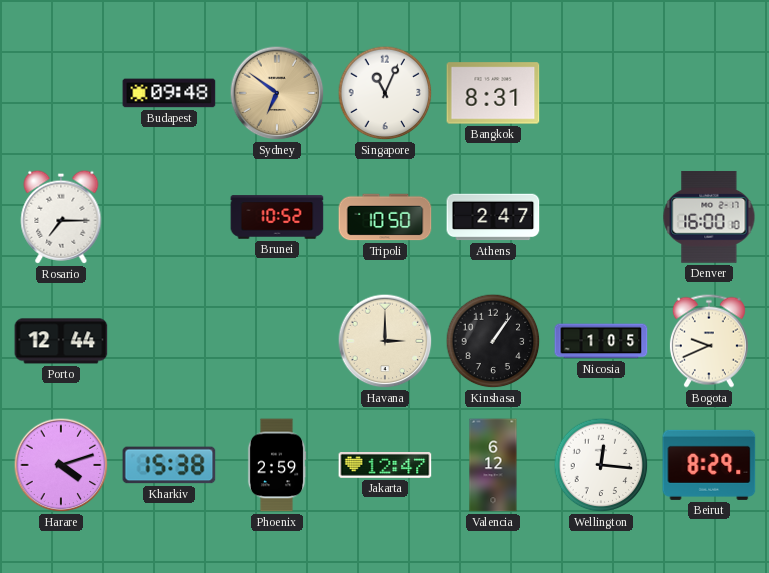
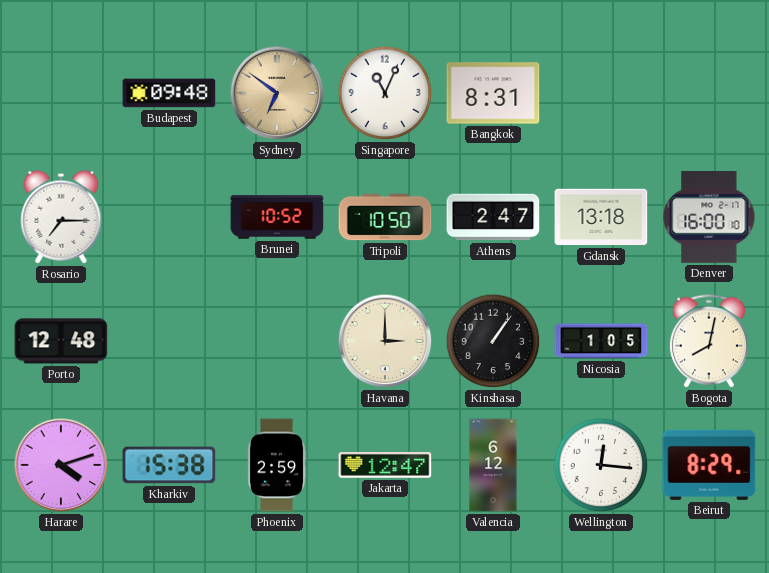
Gdansk: none -> 13:18
Porto: 12:44 -> 12:48
Bogota: 9:41 -> 8:02
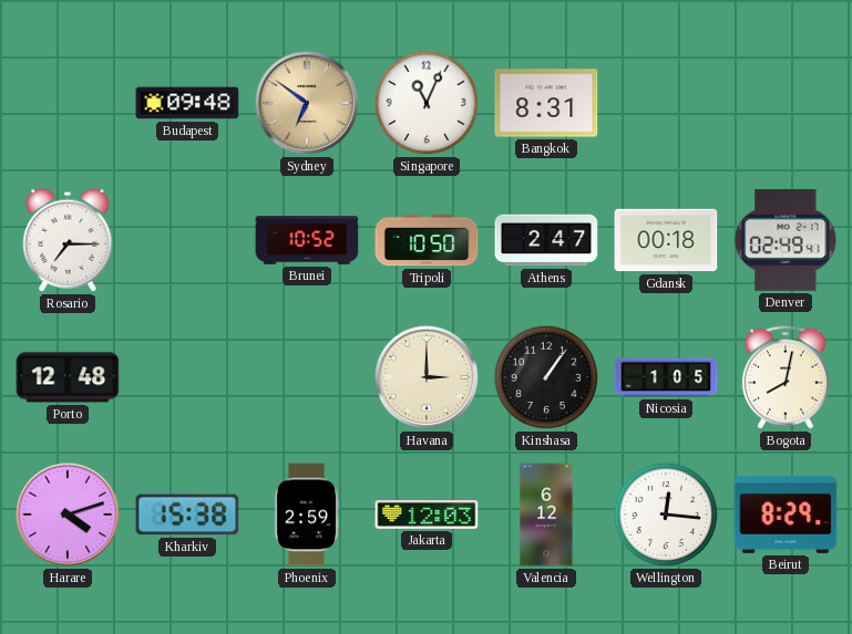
Gdansk: 13:18 -> 00:18
Denver: 16:00 -> 02:49
Jakarta: 12:47 -> 12:03
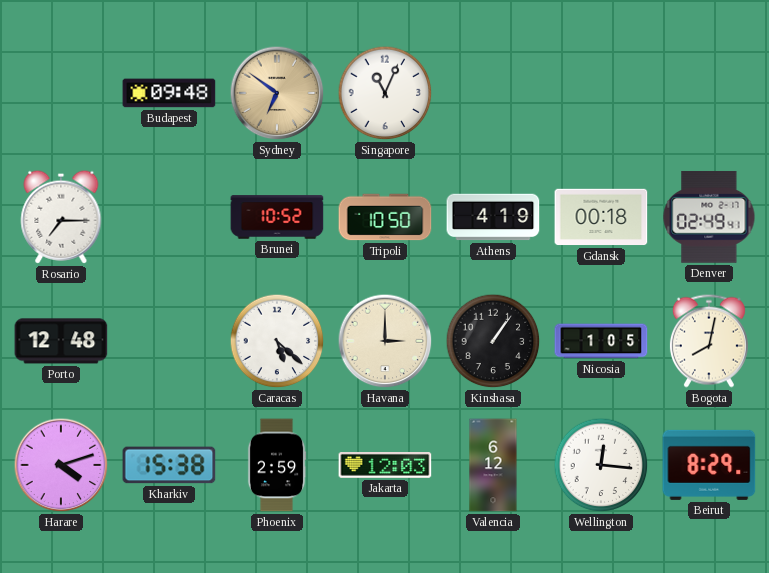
Bangkok: 8:31 -> none
Athens: 2:47 -> 4:19
Caracas: none -> 5:22
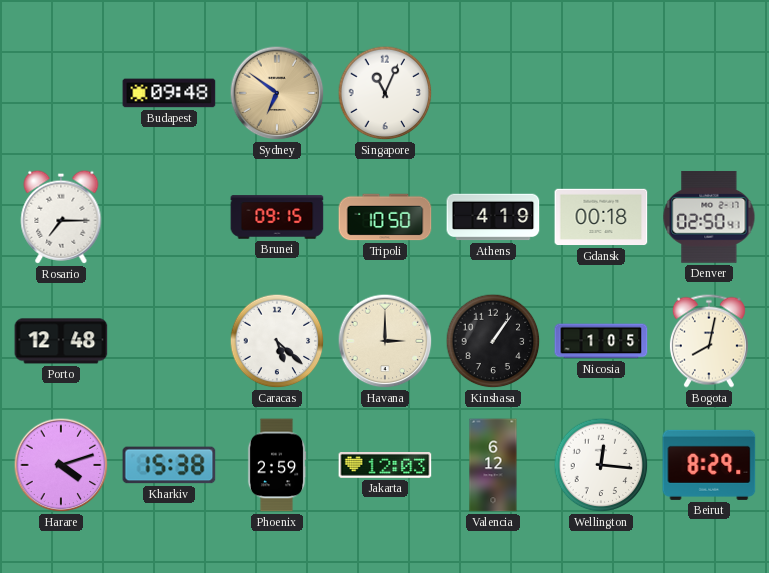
Brunei: 10:52 -> 09:15
Denver: 02:49 -> 02:50
